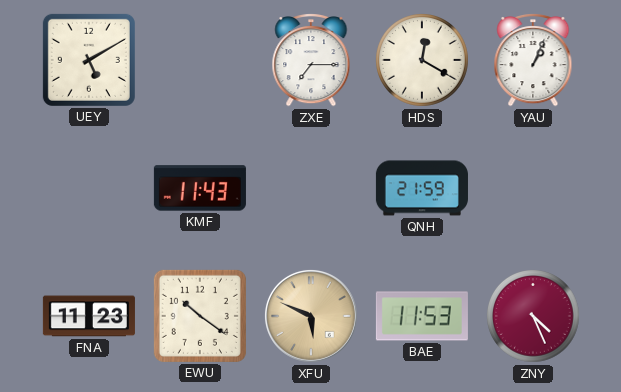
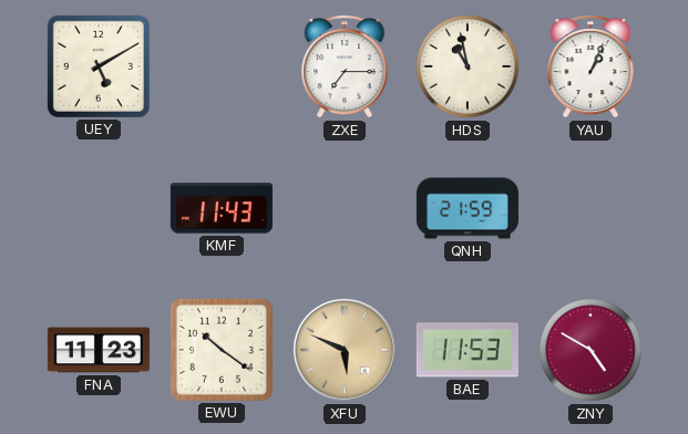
HDS: 12:20 -> 10:58
ZNY: 4:26 -> 4:50
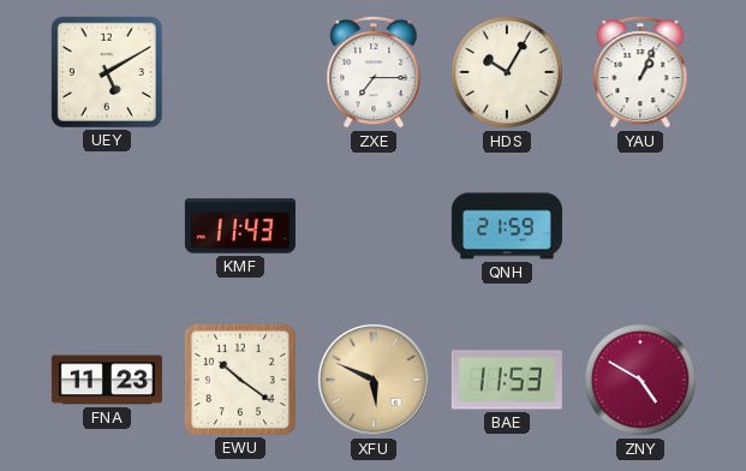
HDS: 10:58 -> 10:05
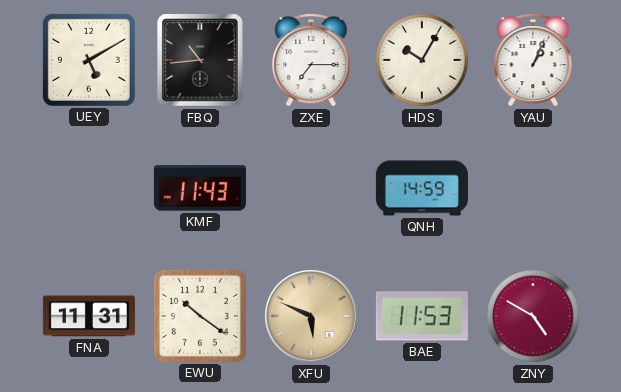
FBQ: none -> 10:44
QNH: 21:59 -> 14:59
FNA: 11:23 -> 11:31
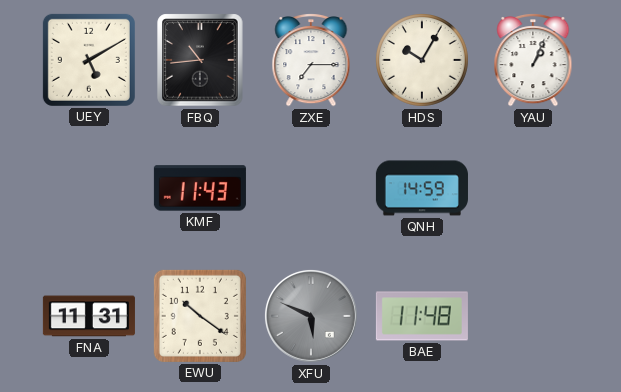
XFU dial: champagne -> grey
BAE: 11:53 -> 11:48
ZNY: 4:50 -> none
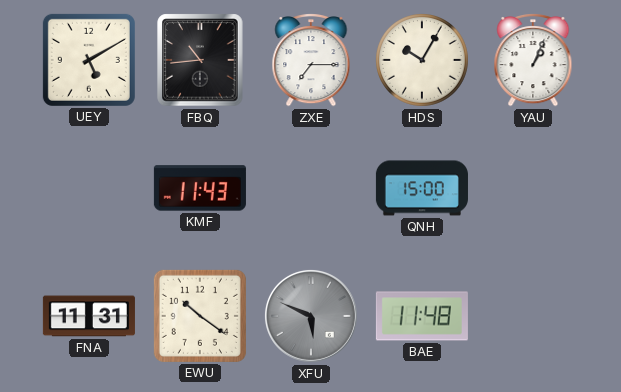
QNH: 14:59 -> 15:00
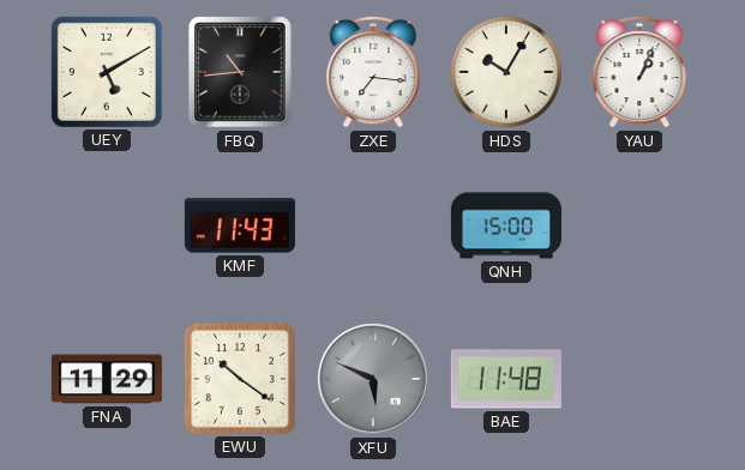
ZXE: 7:15 -> 7:16
FNA: 11:31 -> 11:29
